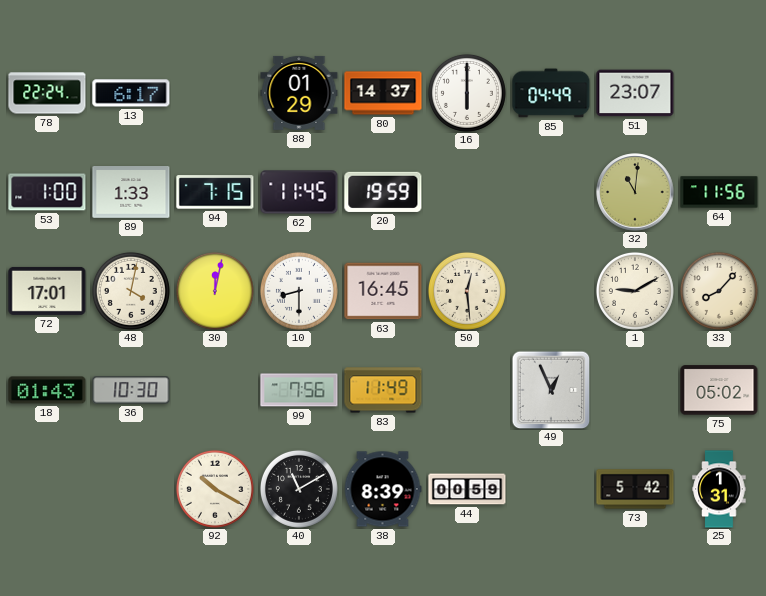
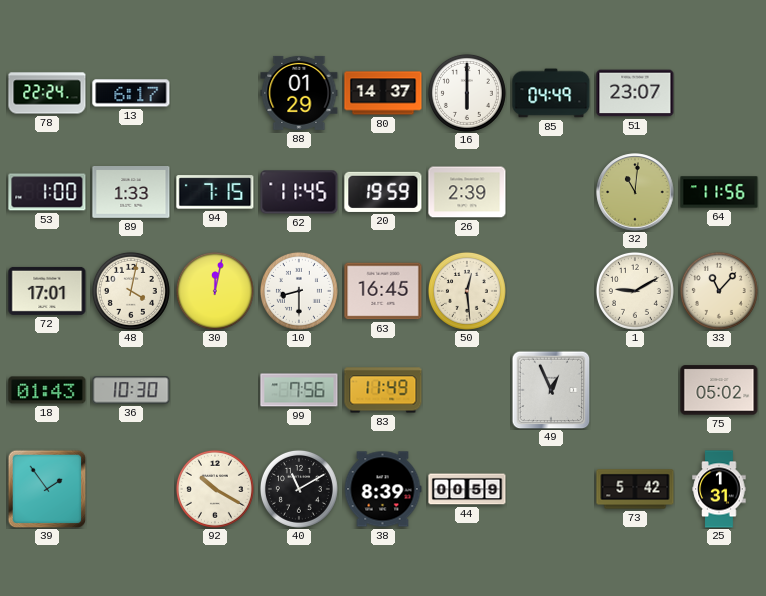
26: none -> 2:39
33: 8:07 -> 11:07
39: none -> 1:54
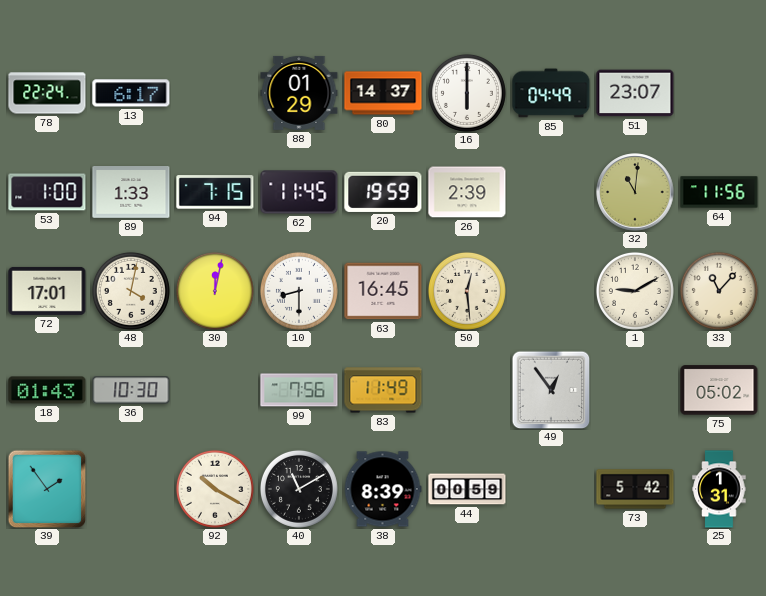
49: 12:56 -> 12:54
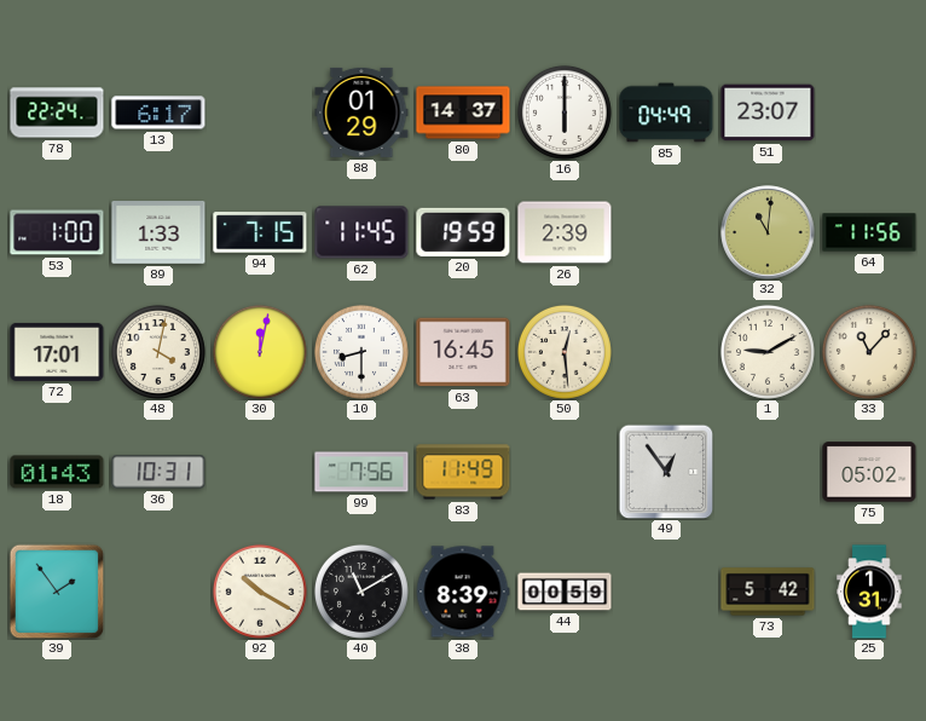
36: 10:30 -> 10:31
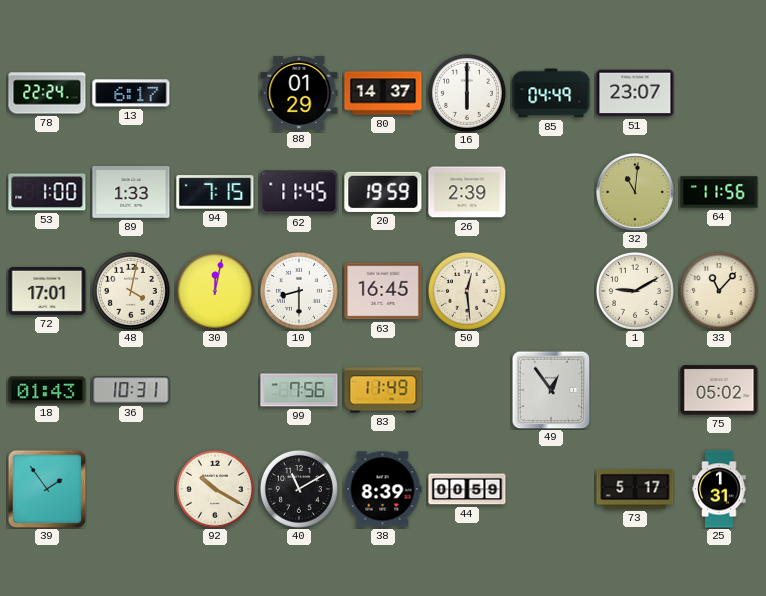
73: 5:42 -> 5:17
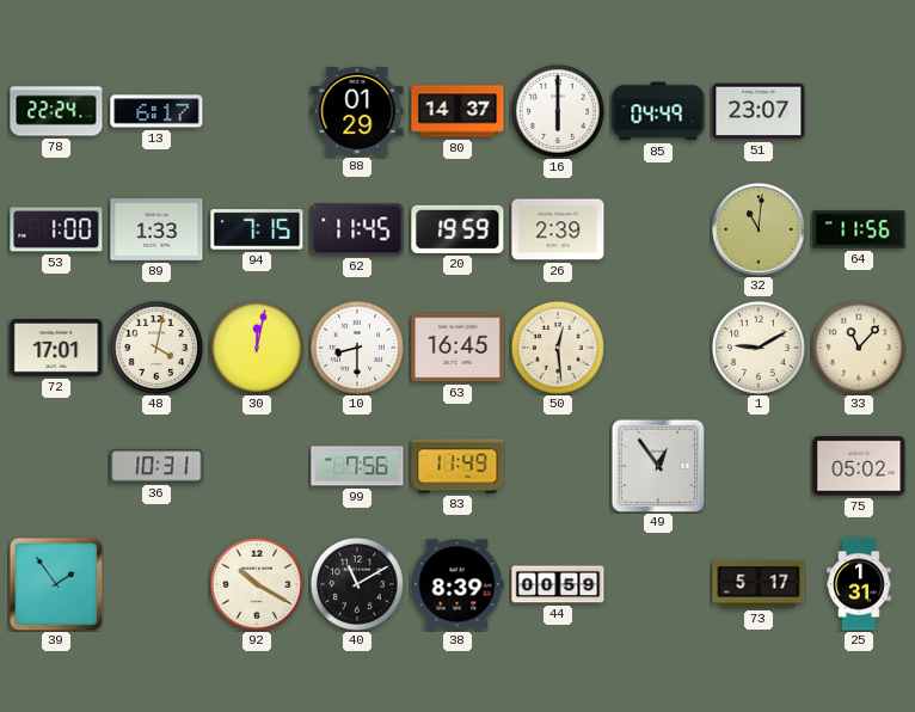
18: 01:43 -> none
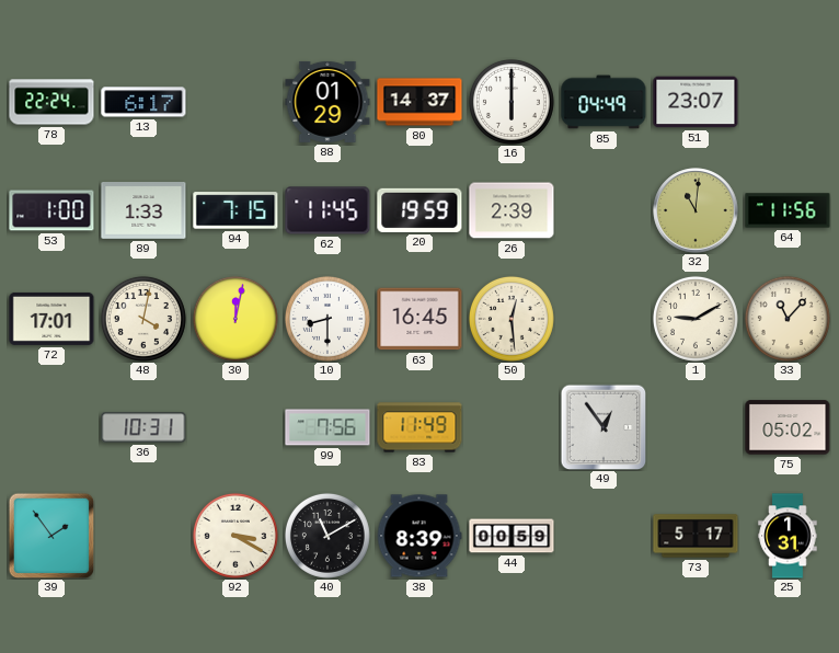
92: 10:20 -> 3:20
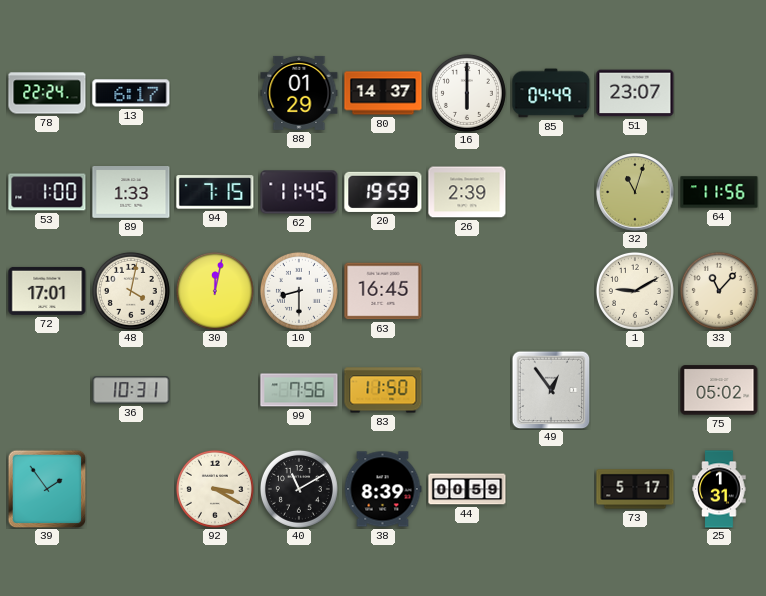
32: 11:01 -> 11:03
50: 12:29 -> none
83: 11:49 -> 11:50
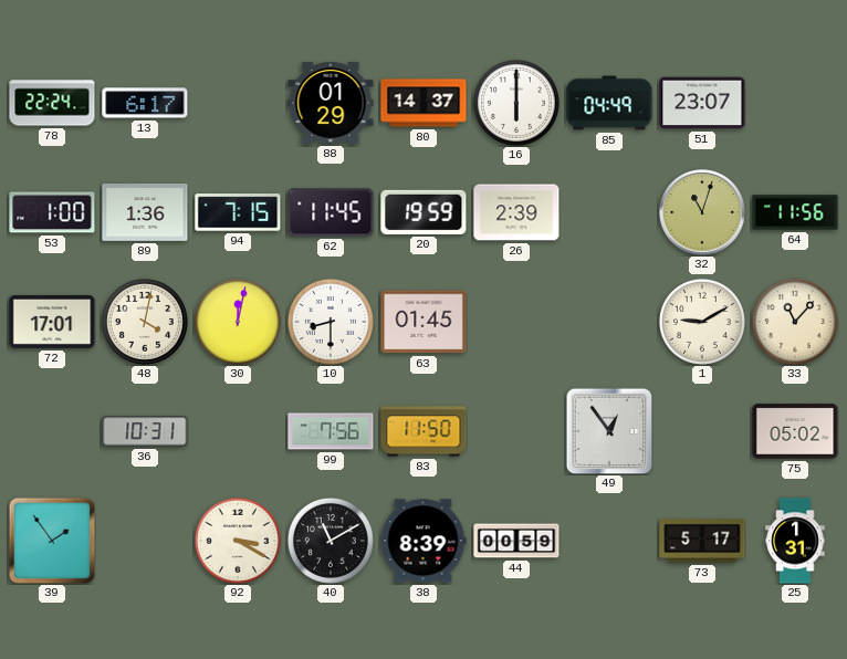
89: 1:33 -> 1:36
63: 16:45 -> 01:45
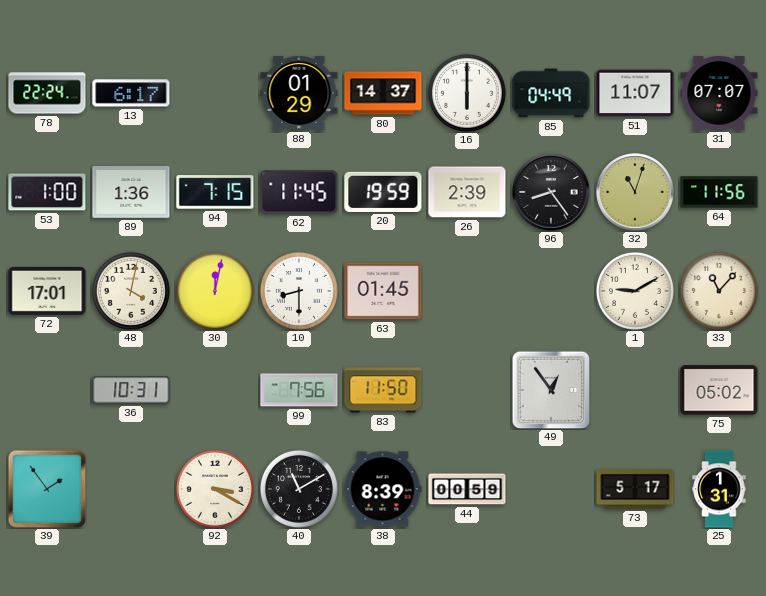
51: 23:07 -> 11:07
31: none -> 07:07
96: none -> 8:24
